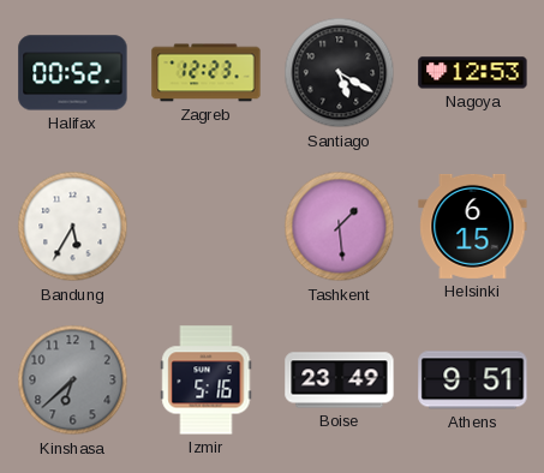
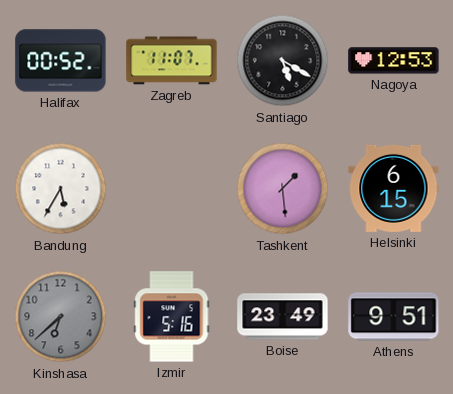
Zagreb: 12:23 -> 11:07
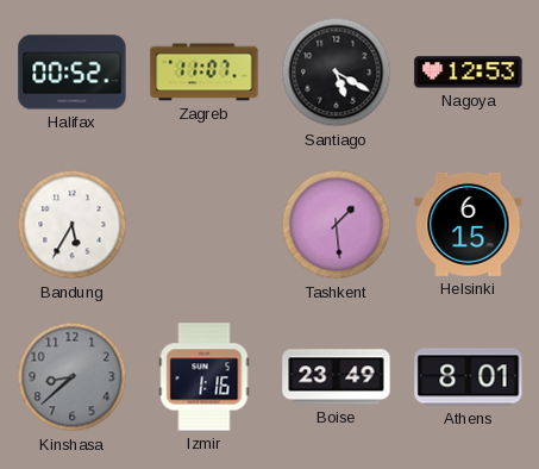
Kinshasa: 6:38 -> 8:38
Izmir: 5:16 -> 1:16
Athens: 9:51 -> 8:01
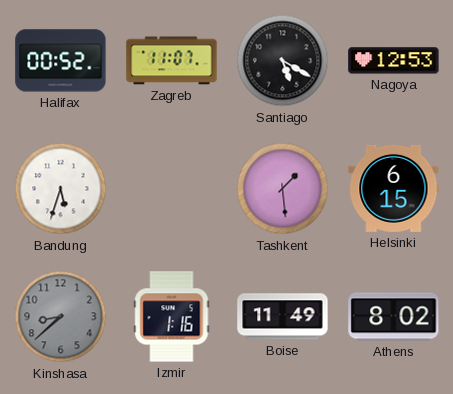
Bandung: 5:35 -> 5:33
Boise: 23:49 -> 11:49
Athens: 8:01 -> 8:02
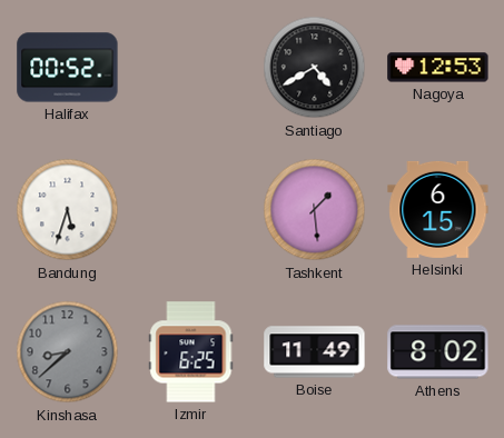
Zagreb: 11:07 -> none
Santiago: 5:20 -> 4:40
Izmir: 1:16 -> 6:25
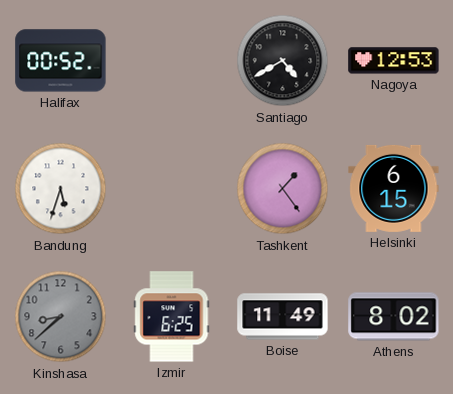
Tashkent: 1:29 -> 1:24
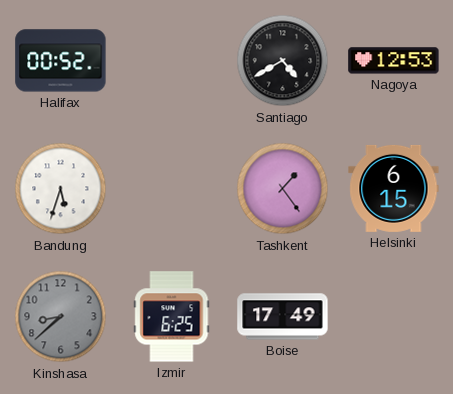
Boise: 11:49 -> 17:49
Athens: 8:02 -> none
